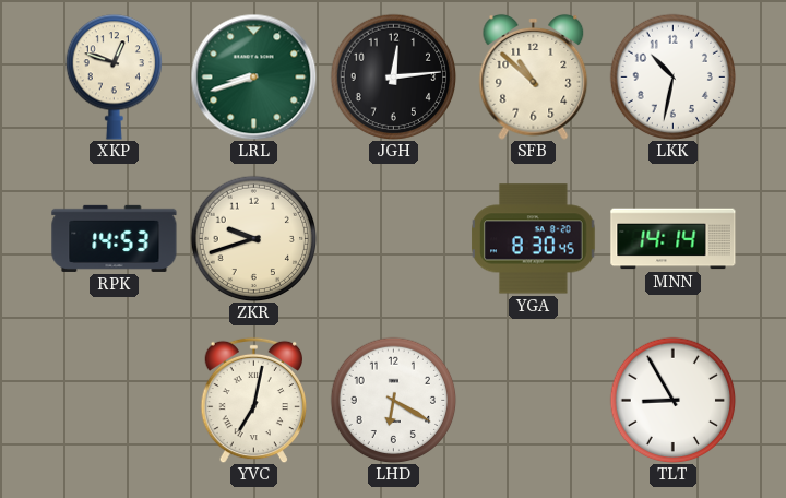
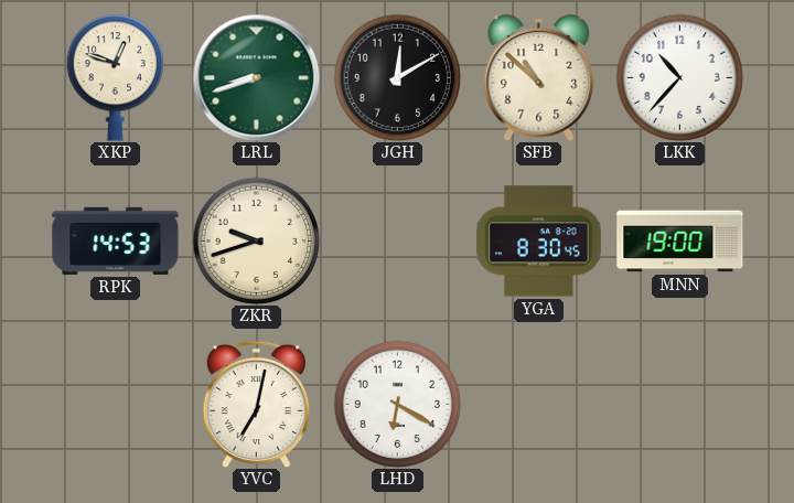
JGH: 12:14 -> 12:10
LKK: 10:32 -> 10:37
MNN: 14:14 -> 19:00
TLT: 8:55 -> none
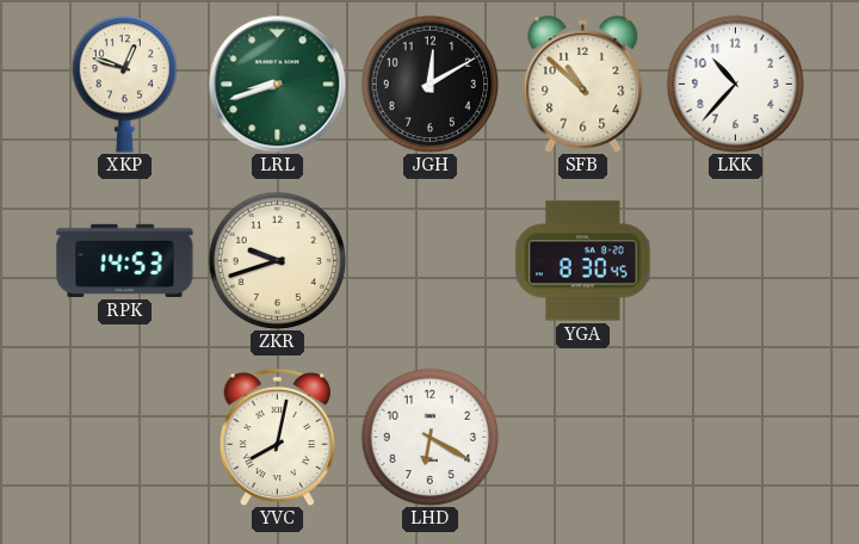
MNN: 19:00 -> none
YVC: 7:02 -> 8:02
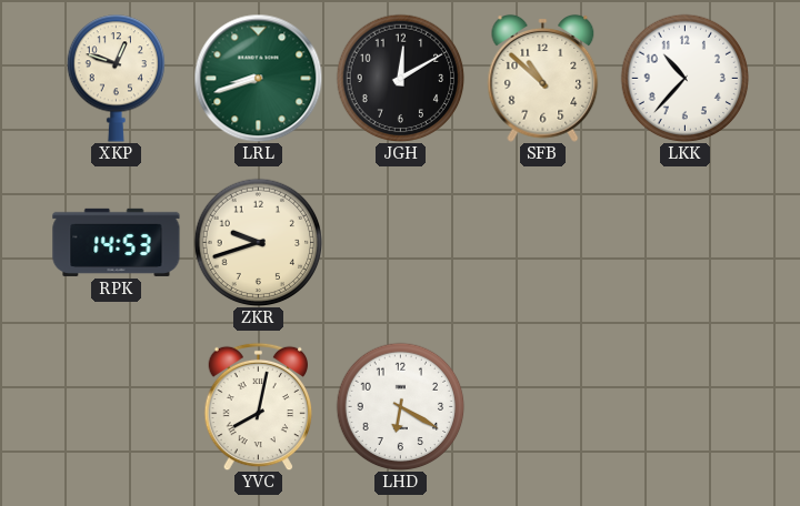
YGA: 8:30 -> none
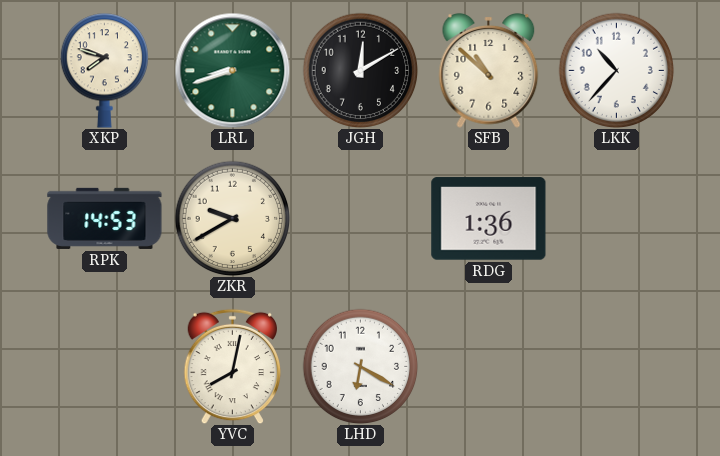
XKP: 12:48 -> 7:48
ZKR: 9:42 -> 9:40
RDG: none -> 1:36
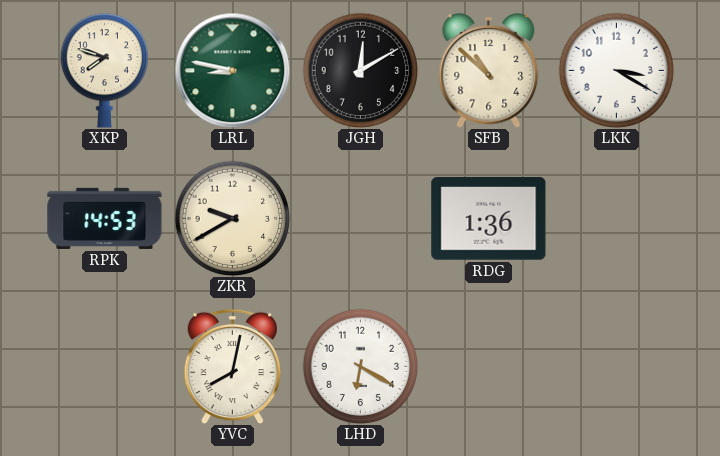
LRL: 8:42 -> 8:47
LKK: 10:37 -> 3:20
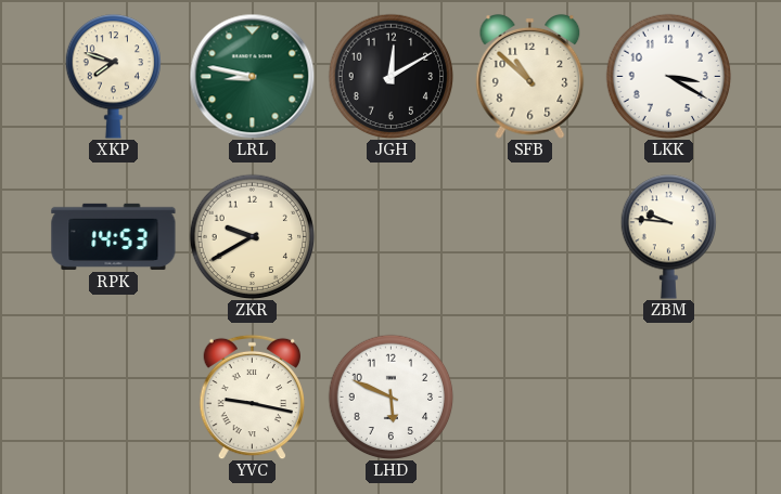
RDG: 1:36 -> none
ZBM: none -> 9:46
YVC: 8:02 -> 9:17
LHD: 6:20 -> 5:49
